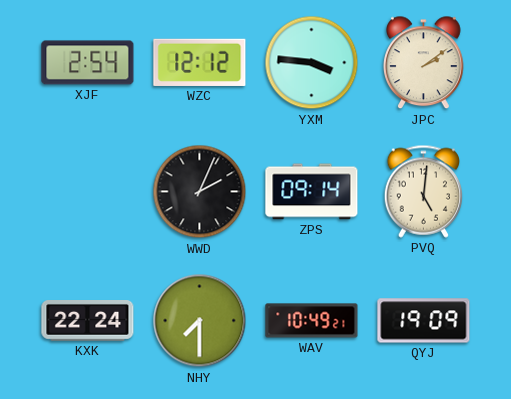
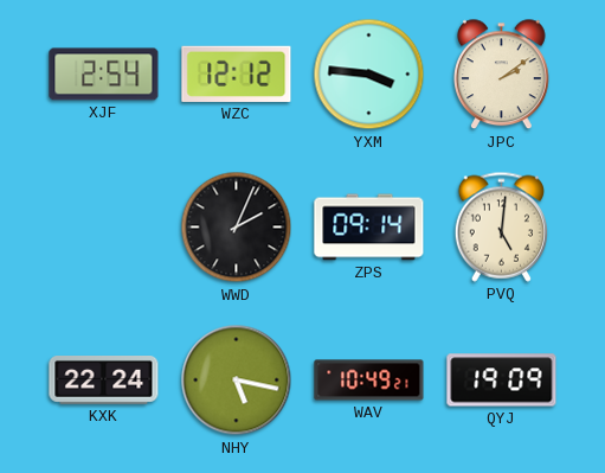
NHY: 7:30 -> 5:17
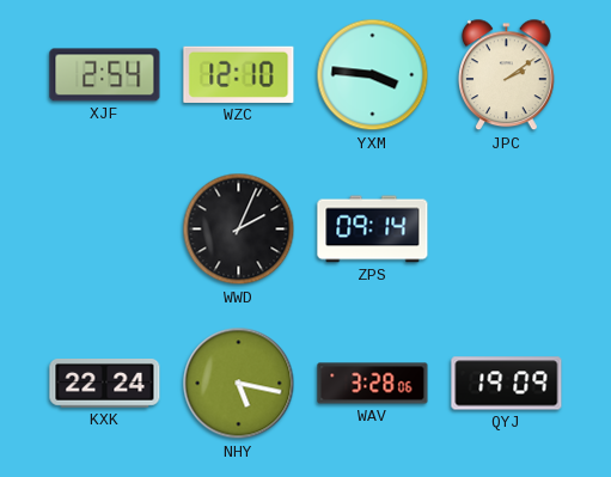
WZC: 12:12 -> 12:10
PVQ: 5:01 -> none
WAV: 10:49 -> 3:28
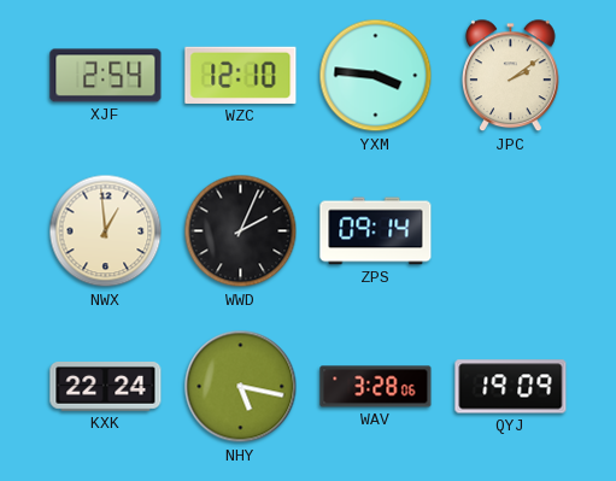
NWX: none -> 12:59
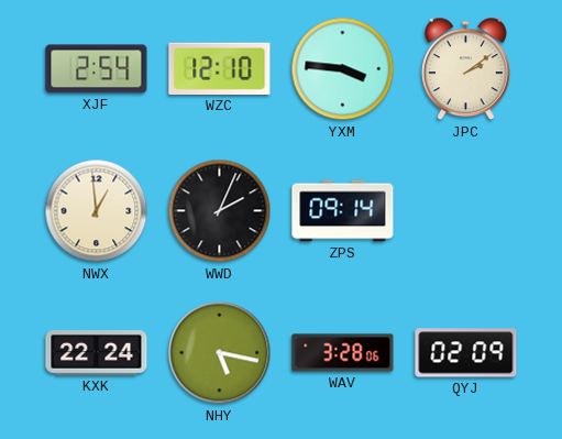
QYJ: 19:09 -> 02:09
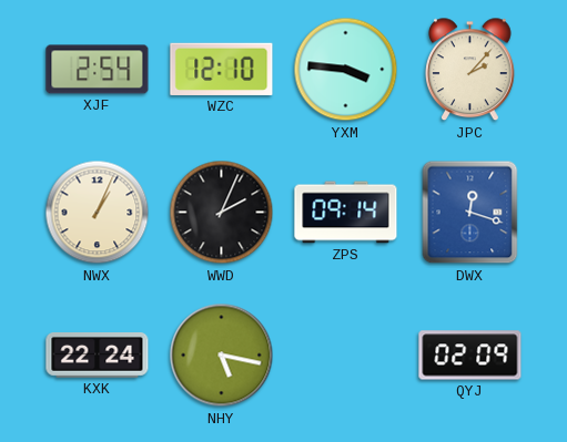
JPC: 2:09 -> 2:07
NWX: 12:59 -> 1:04
DWX: none -> 12:18
WAV: 3:28 -> none
